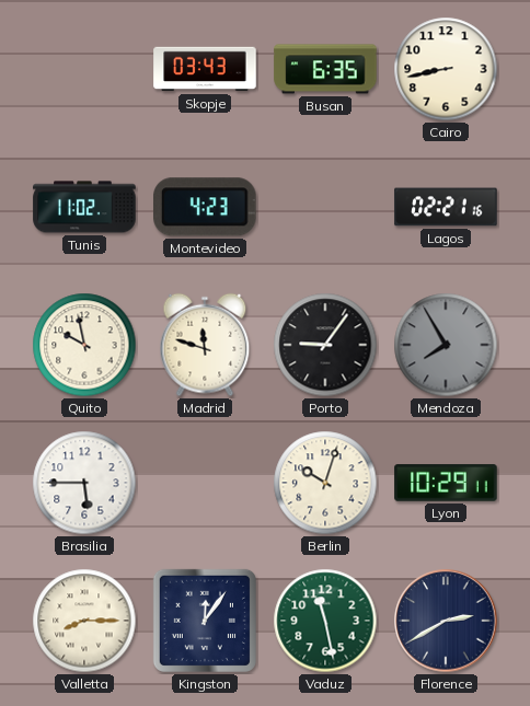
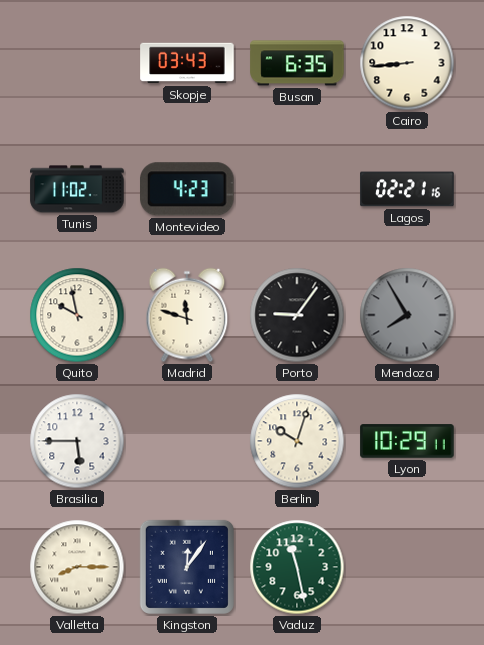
Cairo: 8:43 -> 8:44
Florence: 2:40 -> none
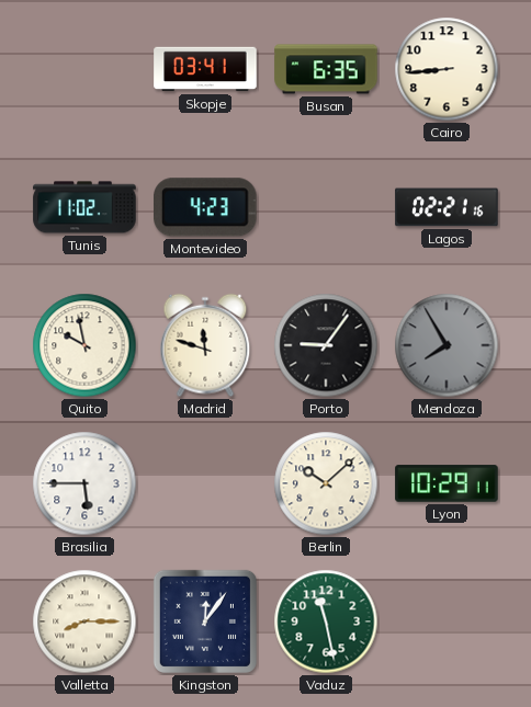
Skopje: 03:43 -> 03:41
Berlin: 10:03 -> 10:08
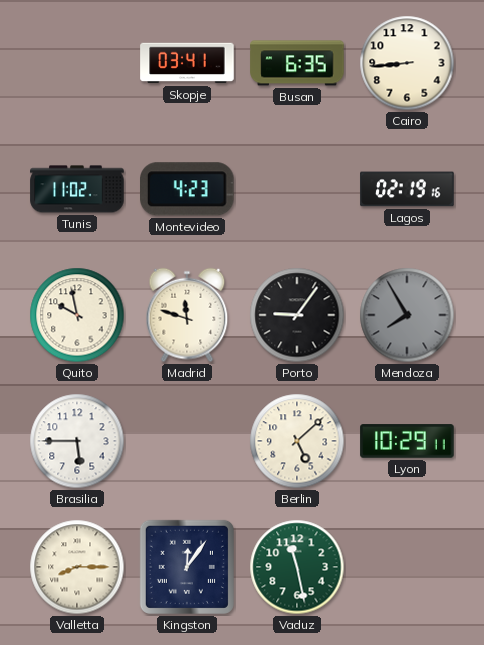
Lagos: 02:21 -> 02:19
Berlin: 10:08 -> 5:08
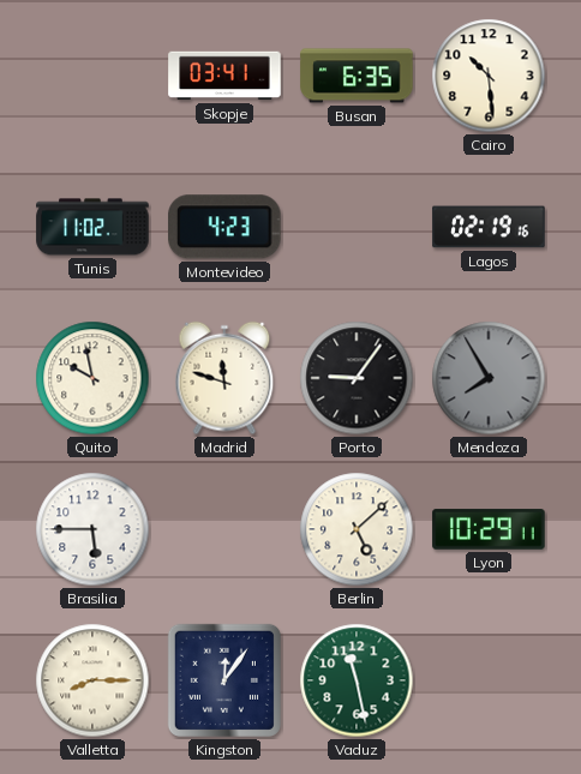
Cairo: 8:44 -> 10:29
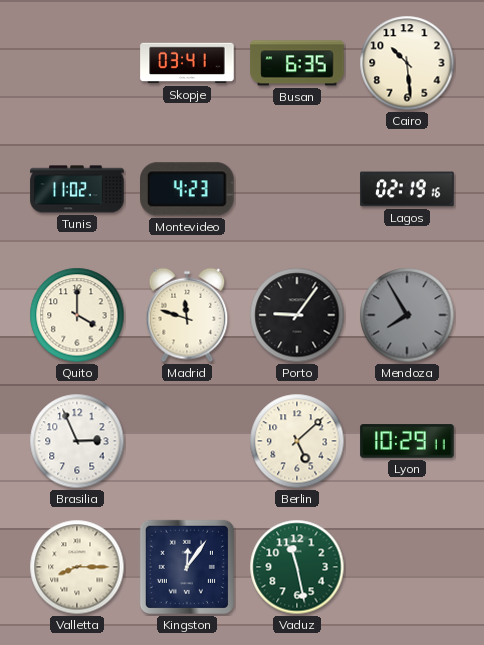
Quito: 9:58 -> 4:00
Brasilia: 5:45 -> 2:56
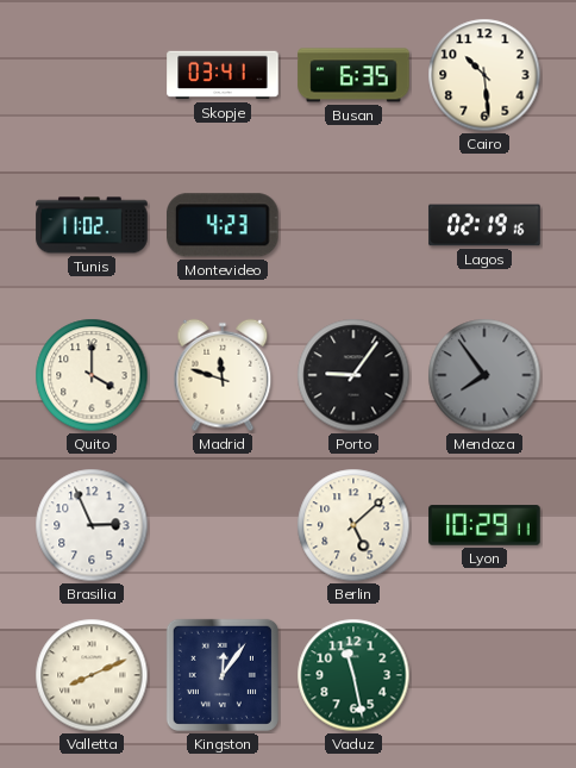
Mendoza: 7:55 -> 7:54
Valletta: 8:15 -> 8:11
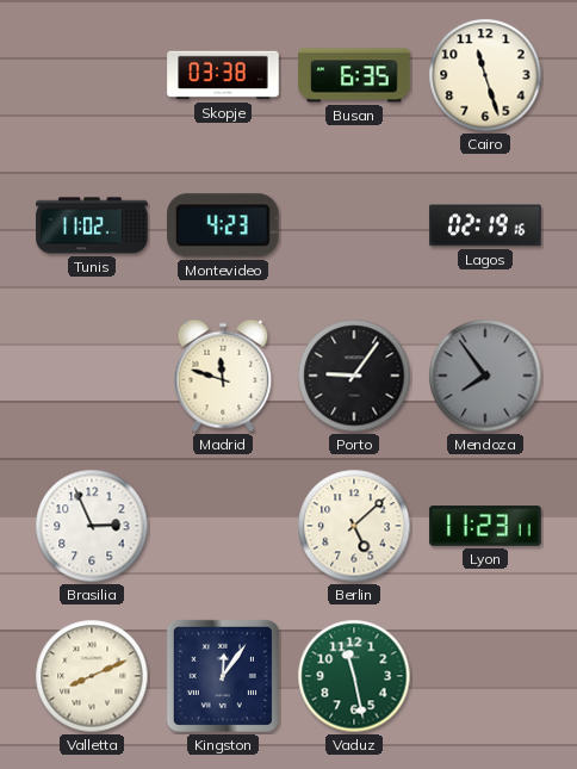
Skopje: 03:41 -> 03:38
Cairo: 10:29 -> 11:27
Quito: 4:00 -> none
Lyon: 10:29 -> 11:23
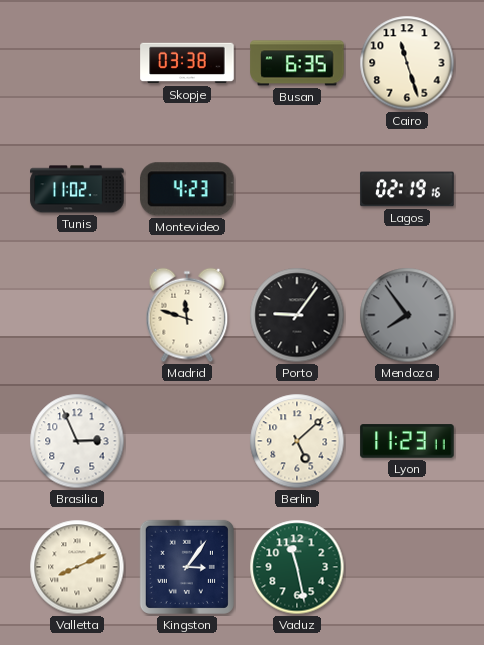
Kingston: 12:06 -> 3:06
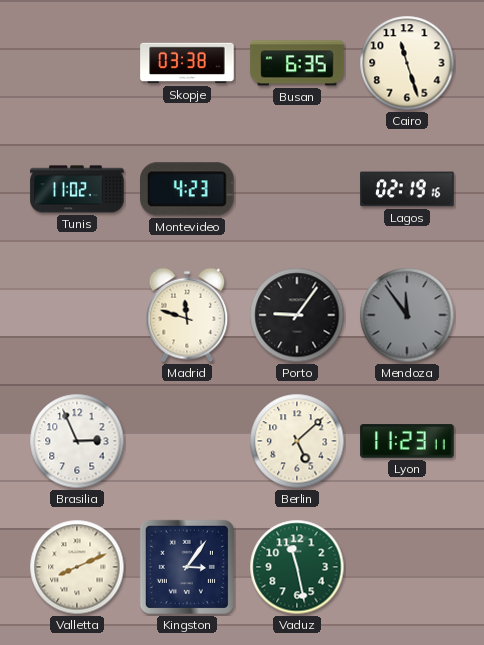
Mendoza: 7:54 -> 11:54
